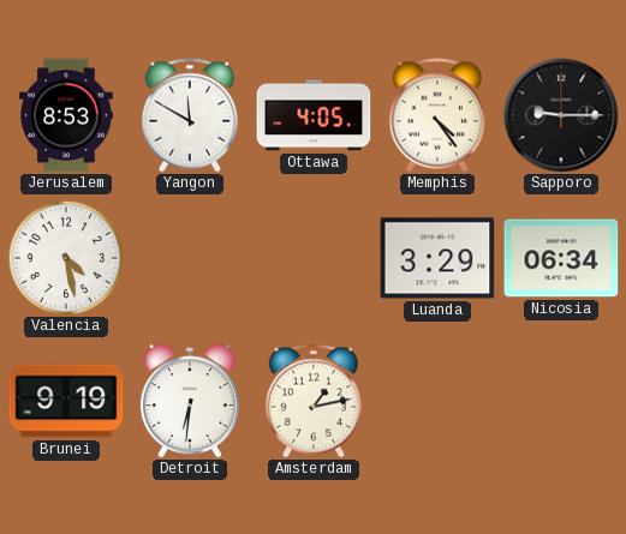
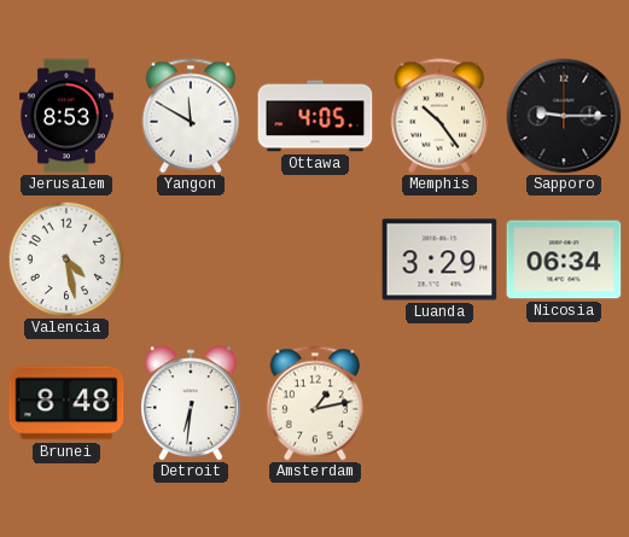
Memphis: 4:24 -> 10:24
Brunei: 9:19 -> 8:48
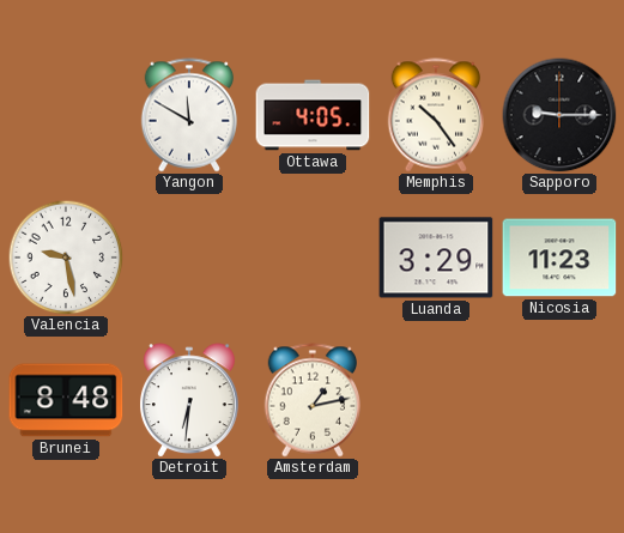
Jerusalem: 8:53 -> none
Valencia: 4:28 -> 9:28
Nicosia: 06:34 -> 11:23
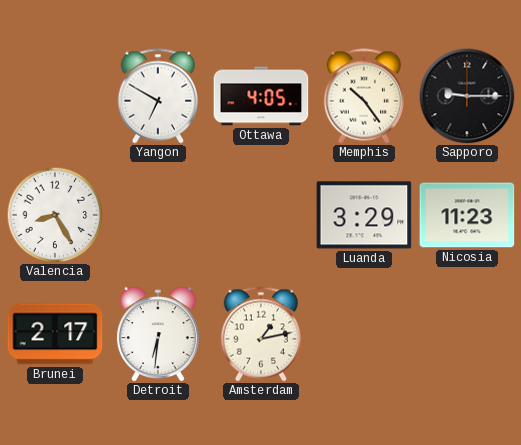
Yangon: 11:50 -> 6:50
Valencia: 9:28 -> 8:25
Brunei: 8:48 -> 2:17
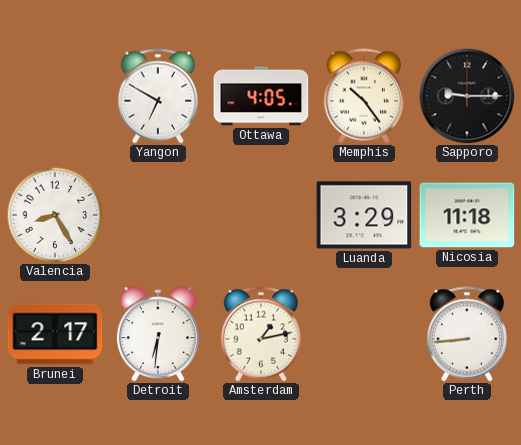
Nicosia: 11:23 -> 11:18
Perth: none -> 8:44
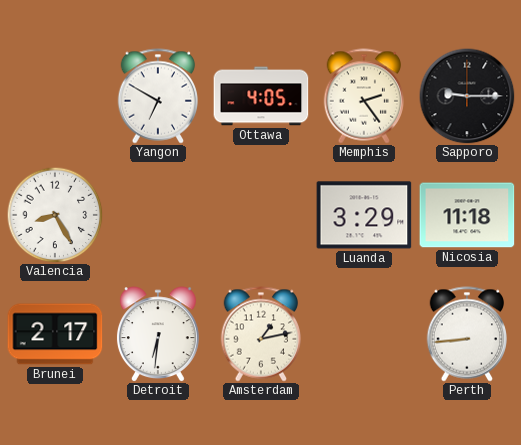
Memphis: 10:24 -> 2:24
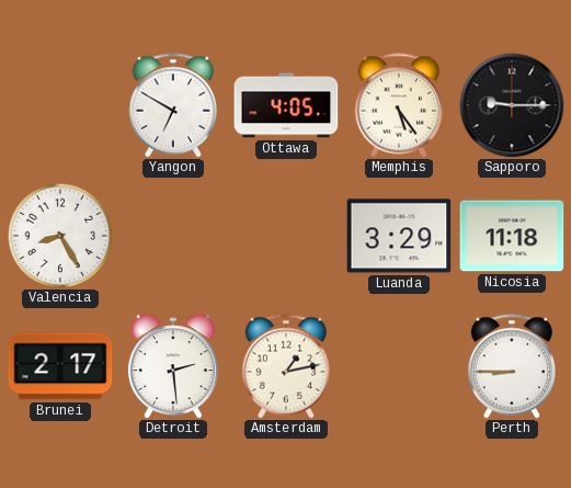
Memphis: 2:24 -> 5:24
Detroit: 6:31 -> 2:29
Perth: 8:44 -> 8:45
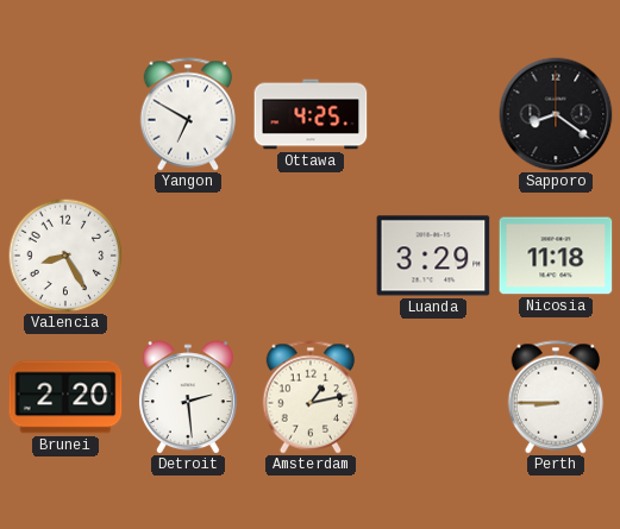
Ottawa: 4:05 -> 4:25
Memphis: 5:24 -> none
Sapporo: 9:15 -> 8:21
Brunei: 2:17 -> 2:20
